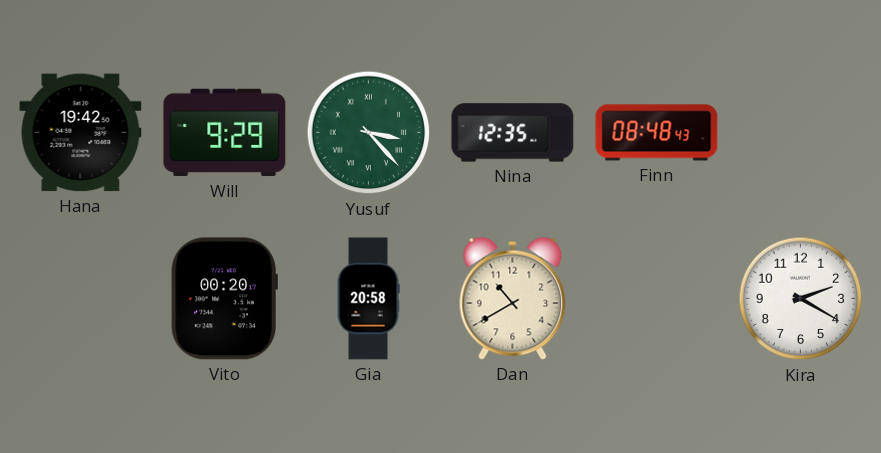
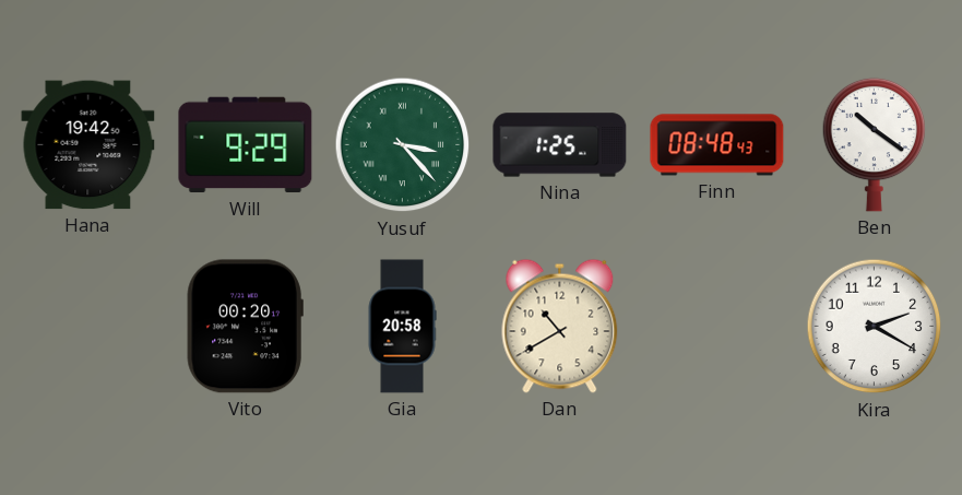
Nina: 12:35 -> 1:25
Ben: none -> 10:21
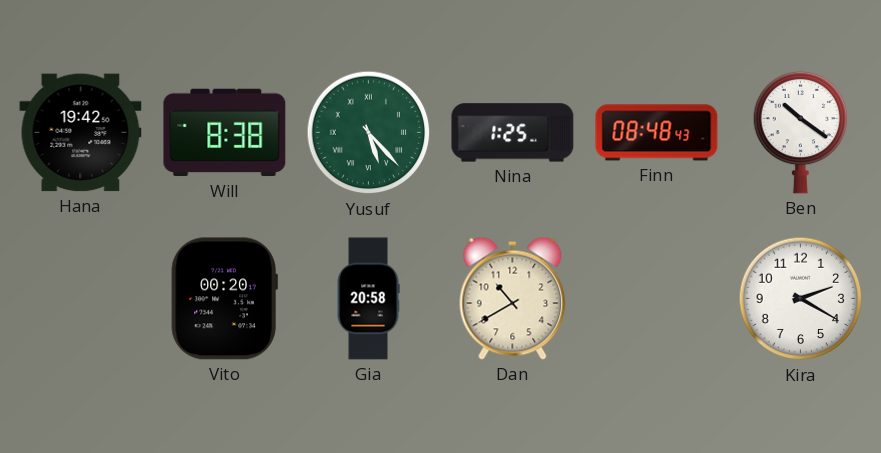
Will: 9:29 -> 8:38
Yusuf: 3:23 -> 5:23
